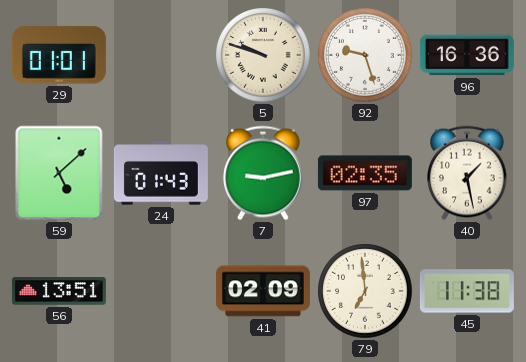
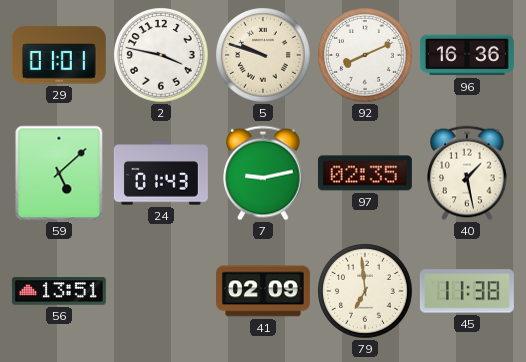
2: none -> 3:47
92: 9:27 -> 8:11
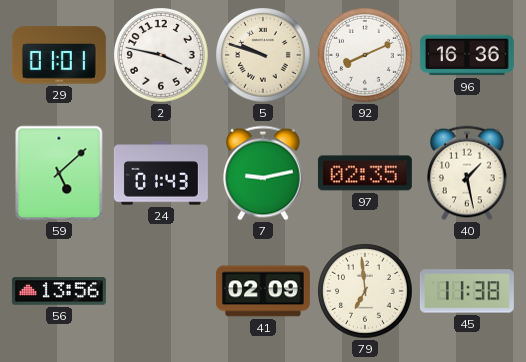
56: 13:51 -> 13:56
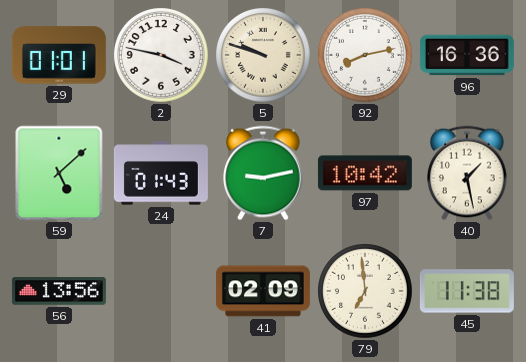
92: 8:11 -> 8:13
97: 02:35 -> 10:42
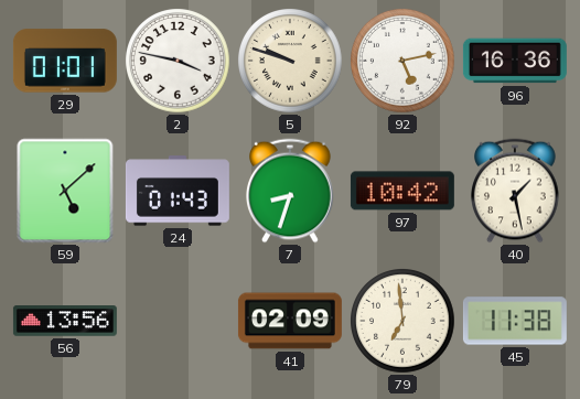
92: 8:13 -> 5:13
7: 9:13 -> 8:33
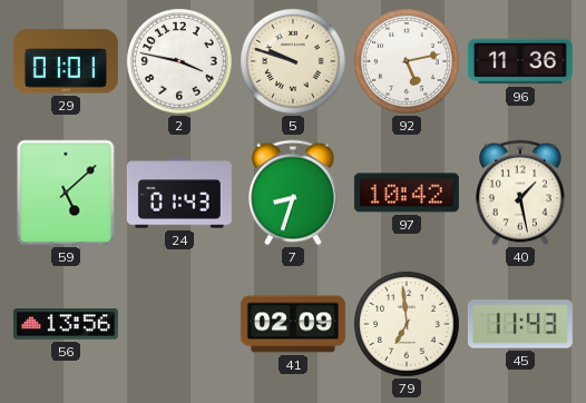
96: 16:36 -> 11:36
45: 11:38 -> 11:43
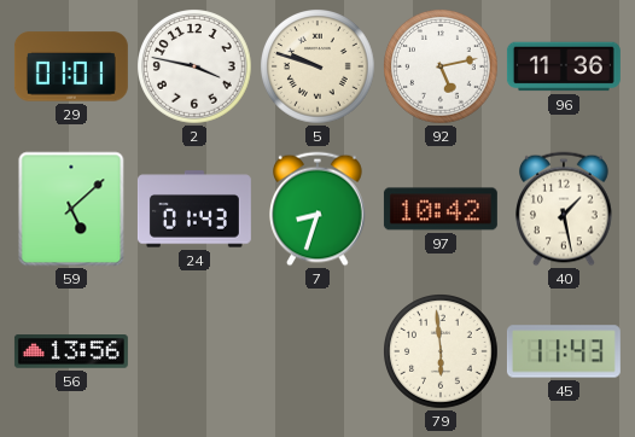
41: 02:09 -> none
79: 6:59 -> 5:59
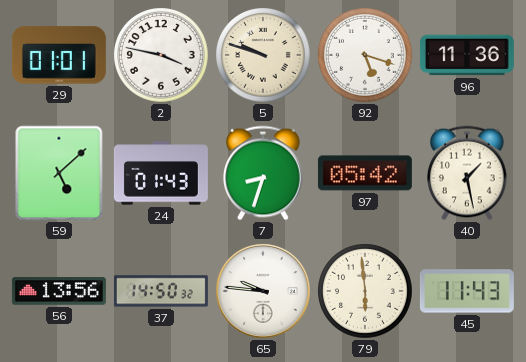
92: 5:13 -> 5:18
97: 10:42 -> 05:42
37: none -> 14:50
65: none -> 9:46
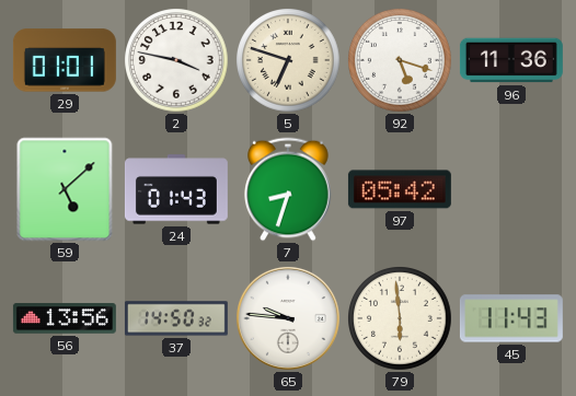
5: 9:48 -> 6:48
40: 1:28 -> none
